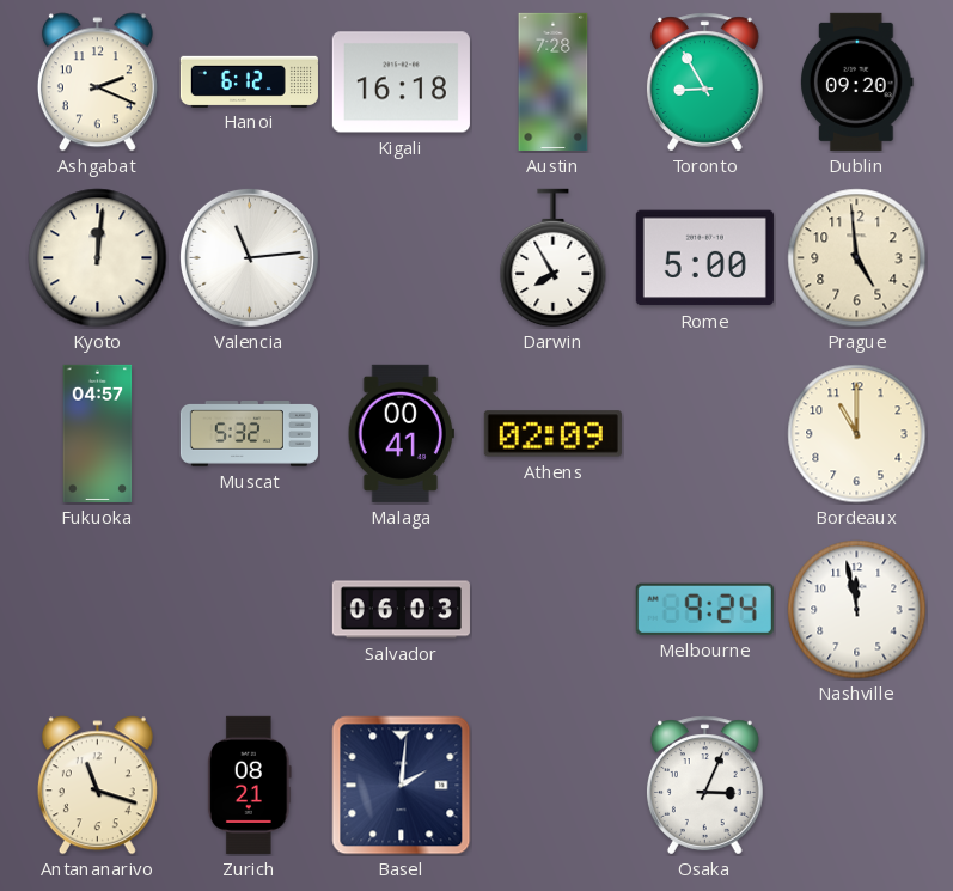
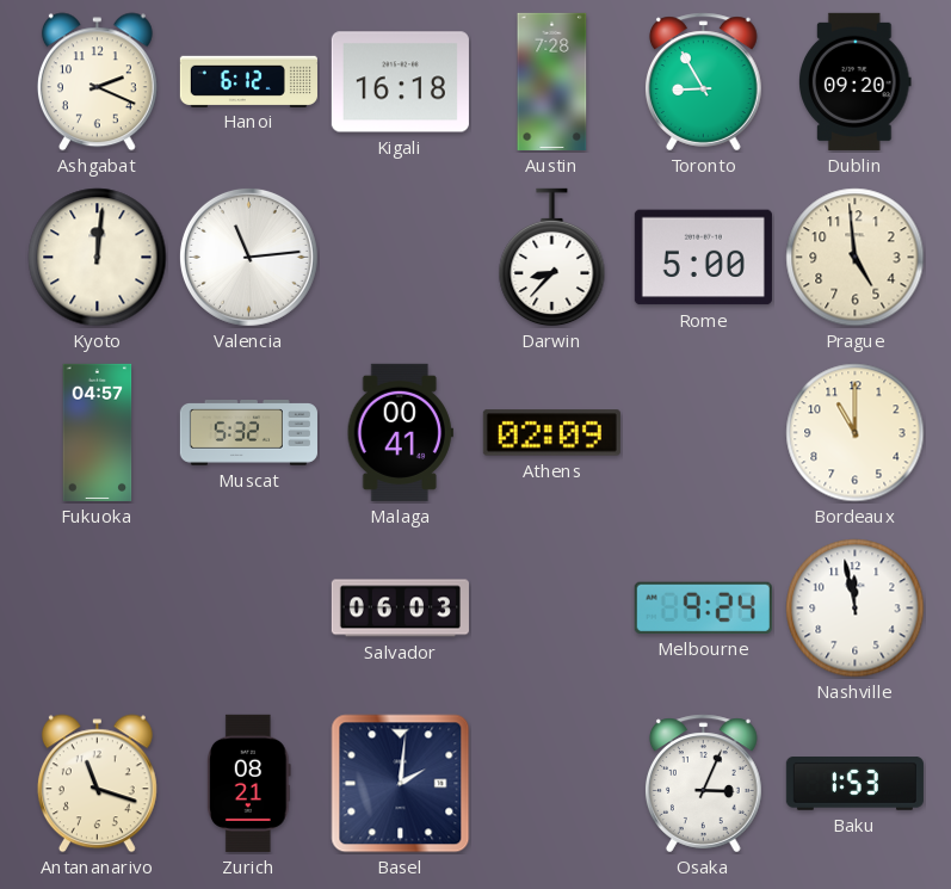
Darwin: 7:55 -> 8:37
Baku: none -> 1:53
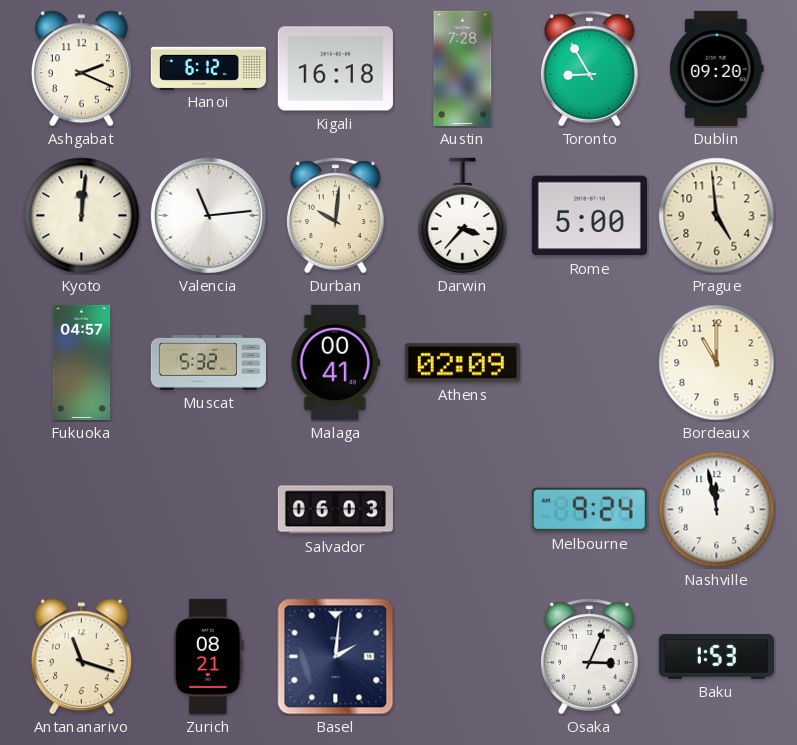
Durban: none -> 10:01
Darwin: 8:37 -> 3:37
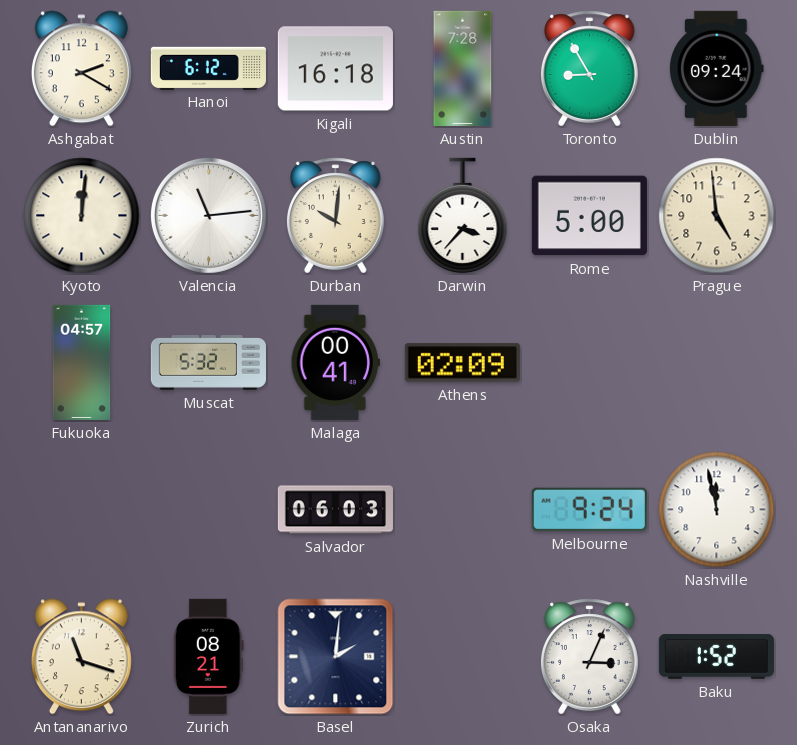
Ashgabat: 2:19 -> 2:20
Dublin: 09:20 -> 09:24
Bordeaux: 11:00 -> none
Baku: 1:53 -> 1:52
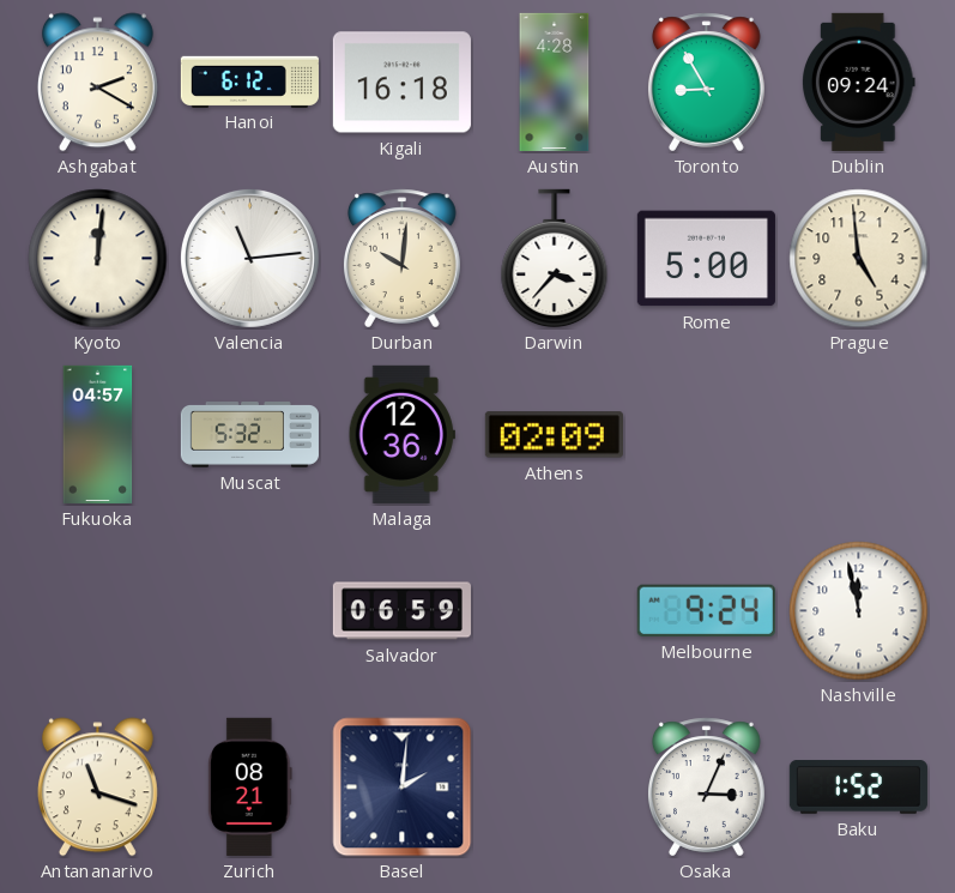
Austin: 7:28 -> 4:28
Malaga: 00:41 -> 12:36
Salvador: 06:03 -> 06:59
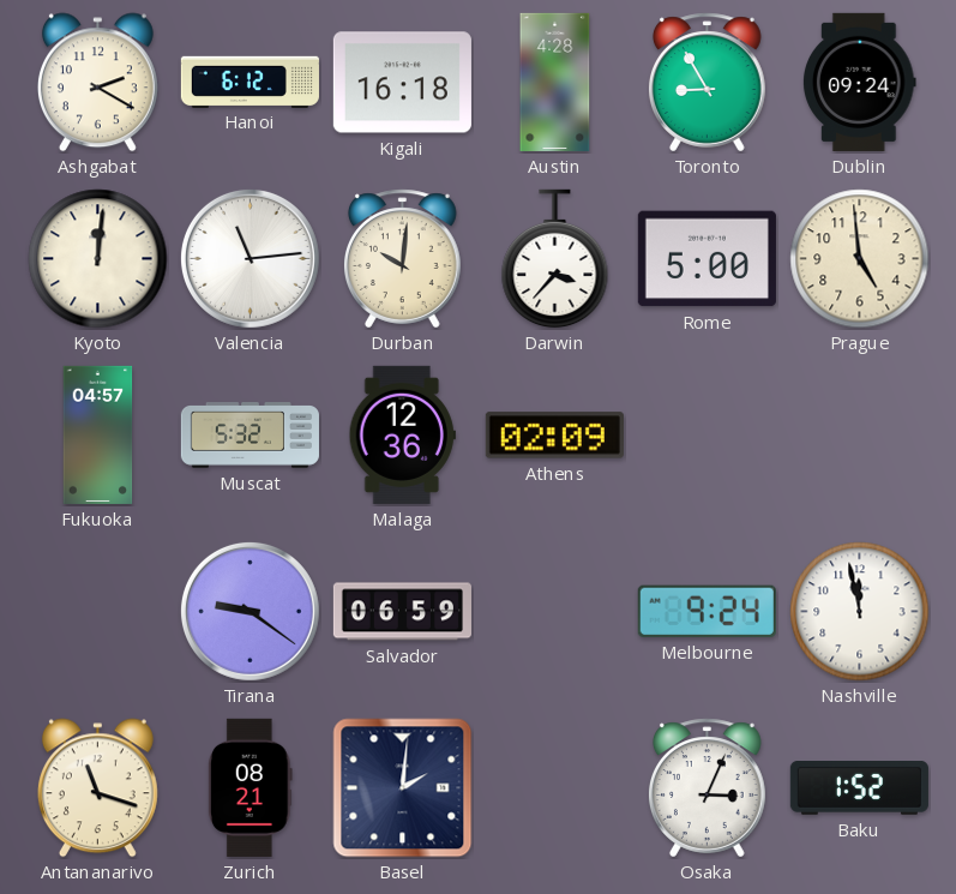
Tirana: none -> 9:21
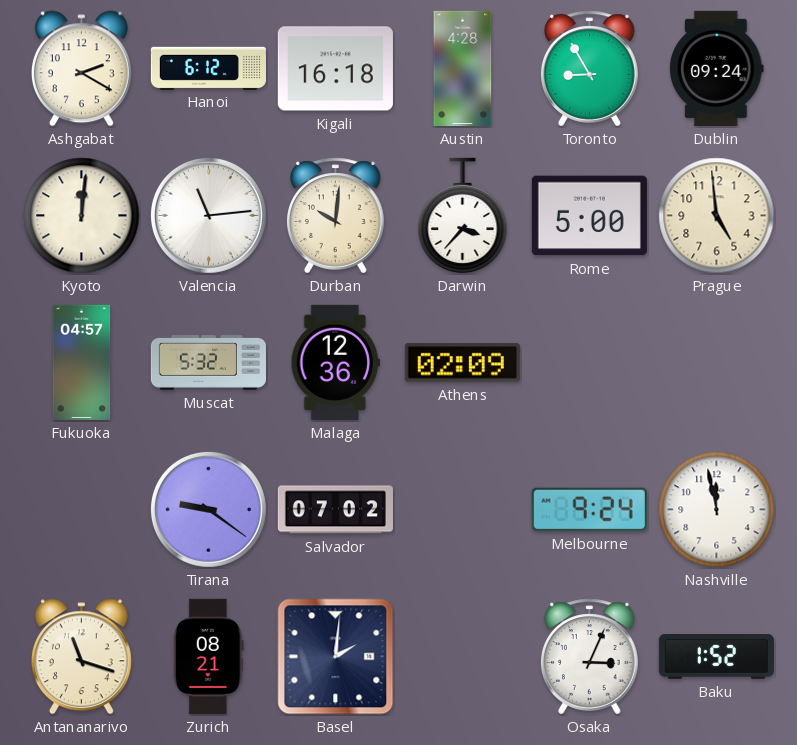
Salvador: 06:59 -> 07:02
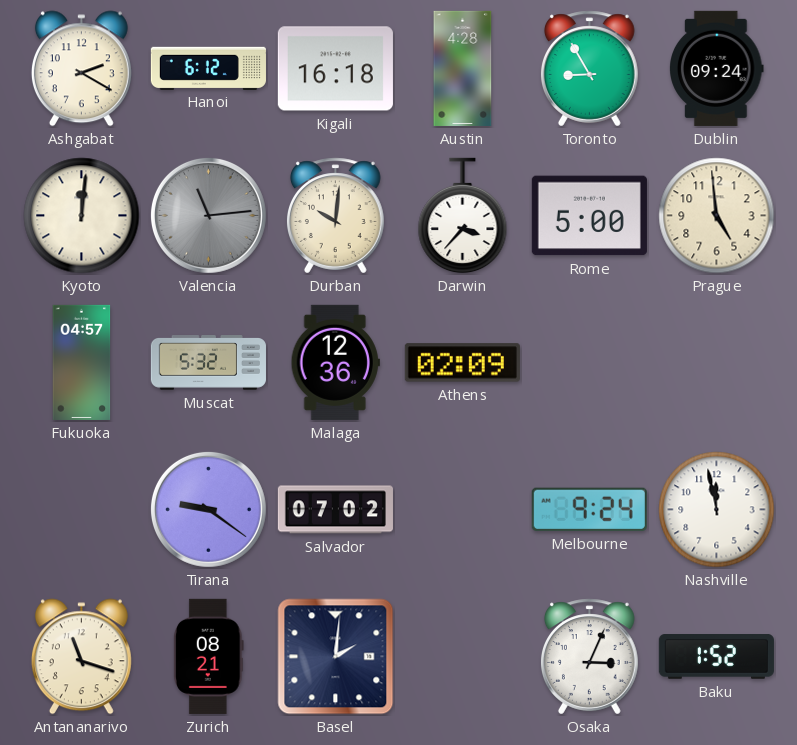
Valencia dial: white -> grey
